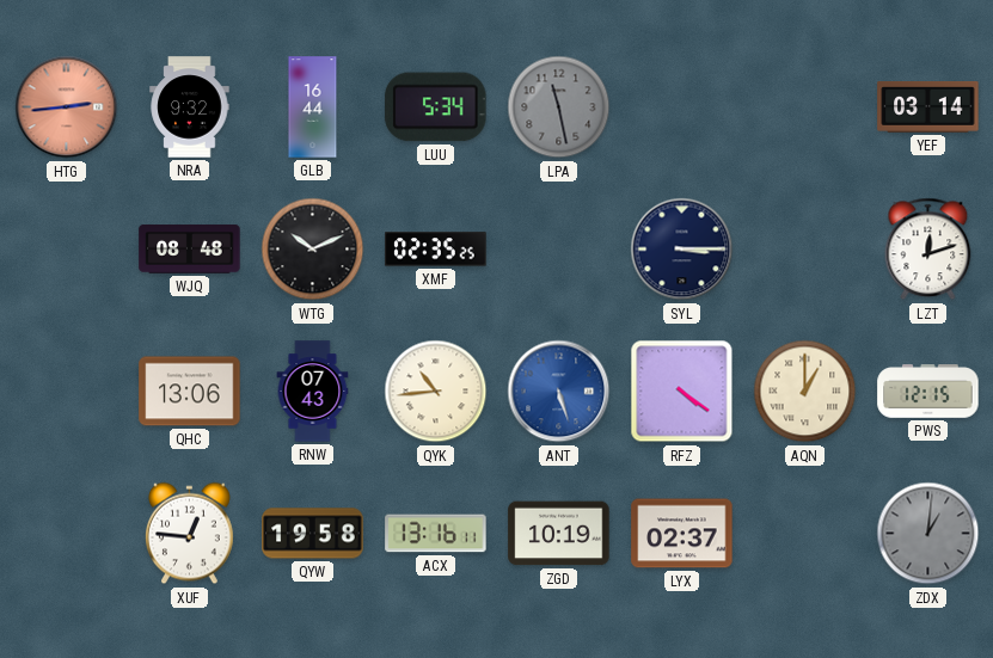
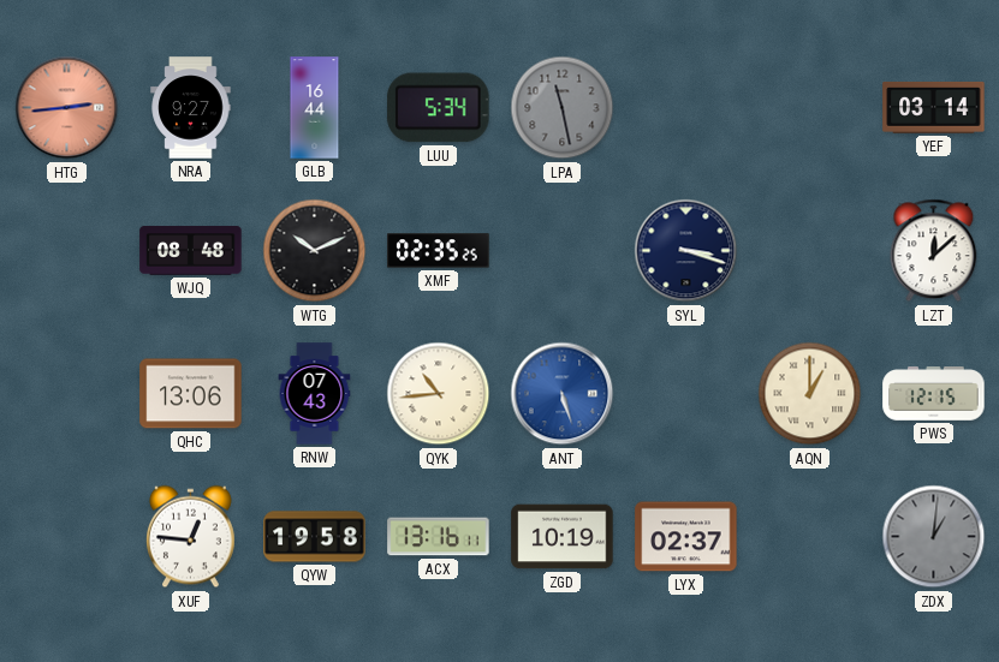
NRA: 9:32 -> 9:27
SYL: 3:15 -> 3:18
LZT: 12:12 -> 12:08
RFZ: 4:21 -> none
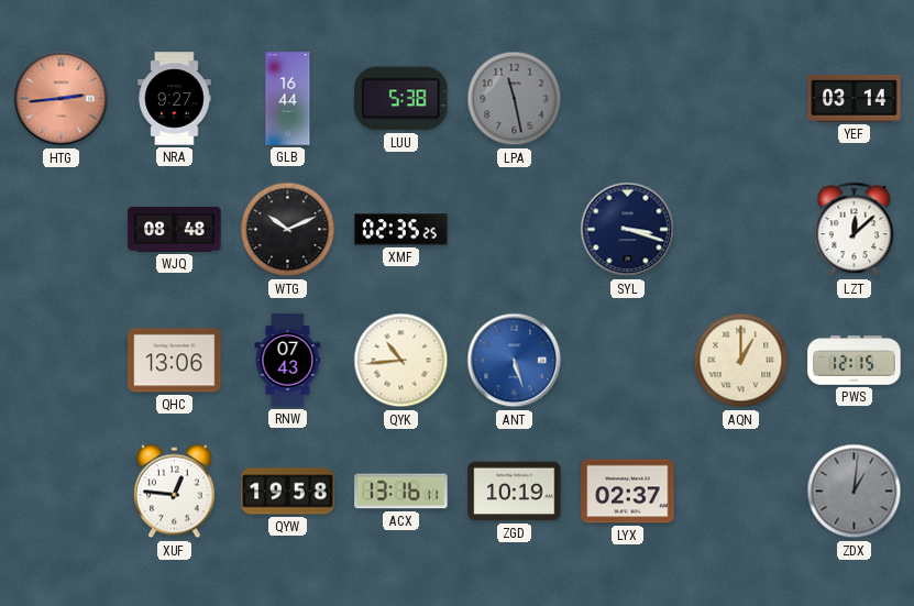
LUU: 5:34 -> 5:38
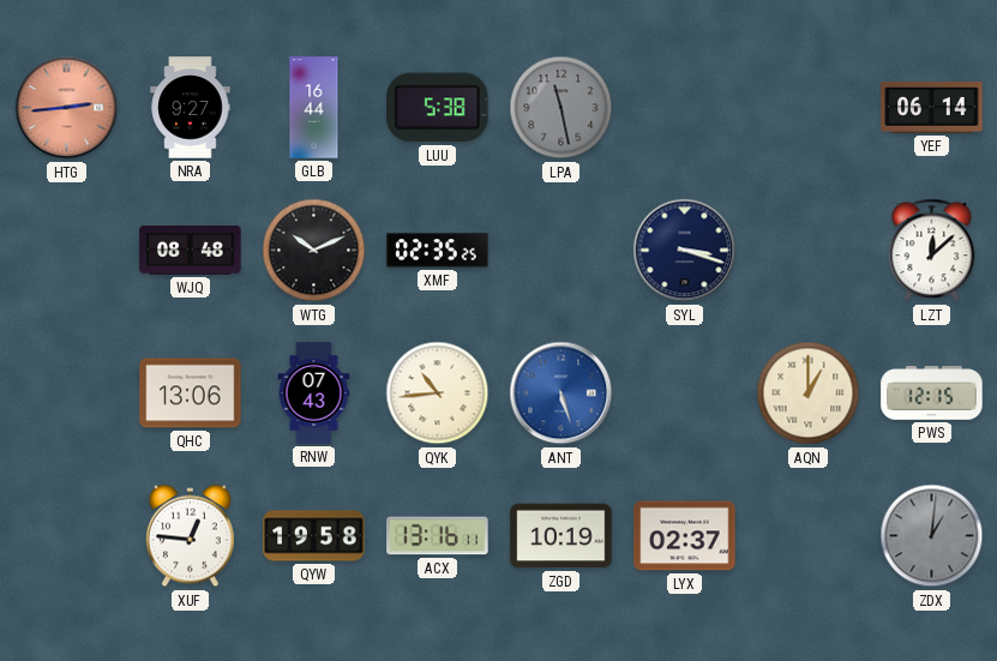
YEF: 03:14 -> 06:14
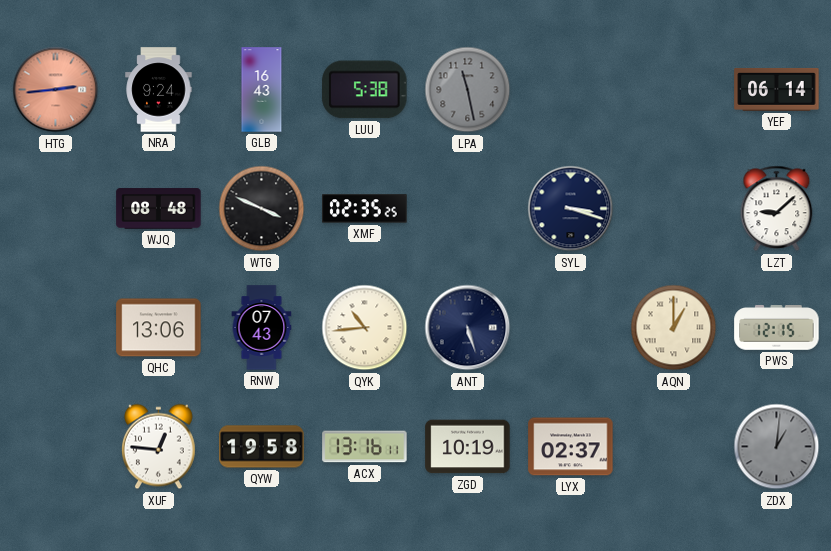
NRA: 9:27 -> 9:24
GLB: 16:44 -> 16:43
WTG: 10:11 -> 3:49
LZT: 12:08 -> 9:08
ANT dial: blue -> navy
